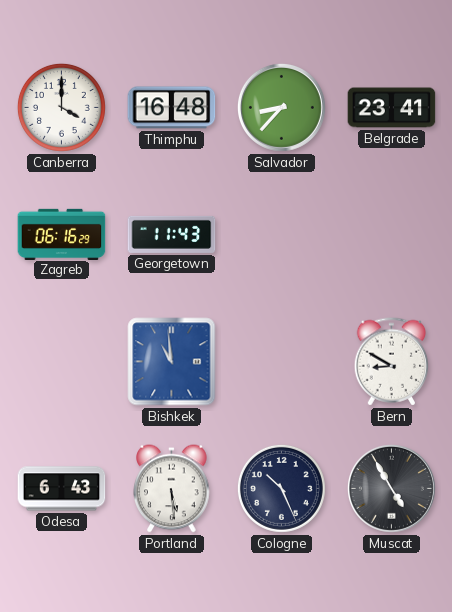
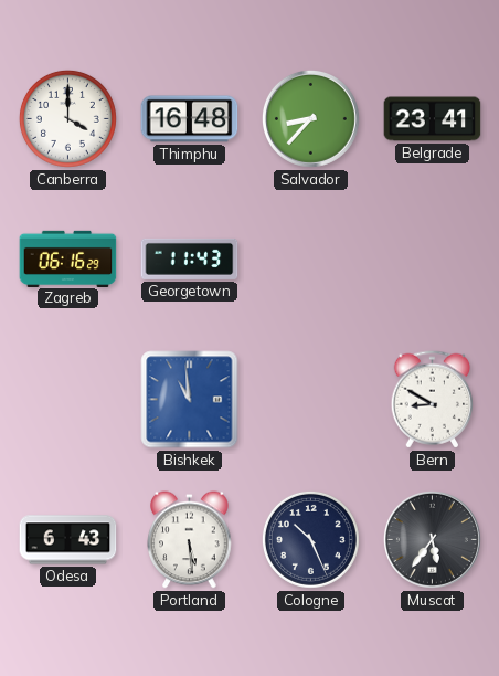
Muscat: 4:55 -> 5:36
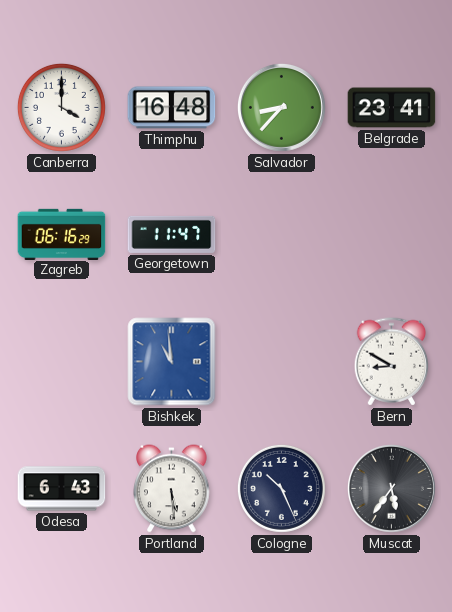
Georgetown: 11:43 -> 11:47
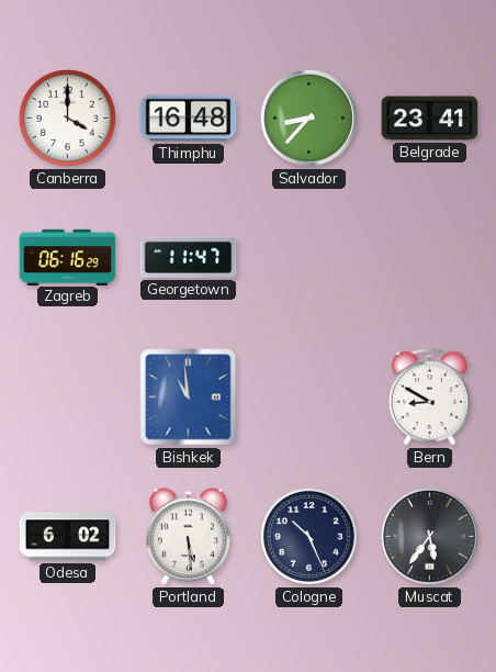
Odesa: 6:43 -> 6:02
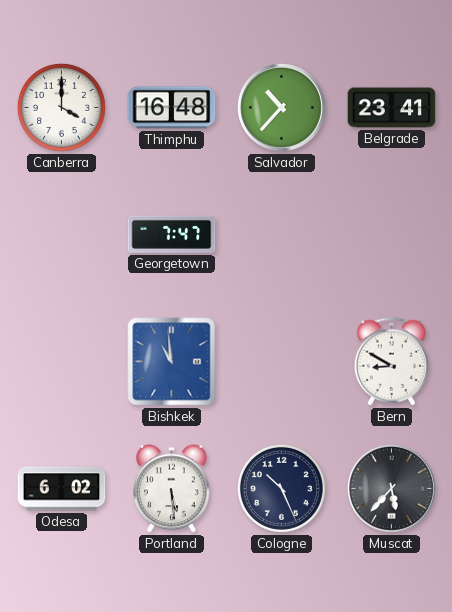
Salvador: 8:37 -> 10:37
Zagreb: 06:16 -> none
Georgetown: 11:47 -> 7:47
Muscat: 5:36 -> 5:37
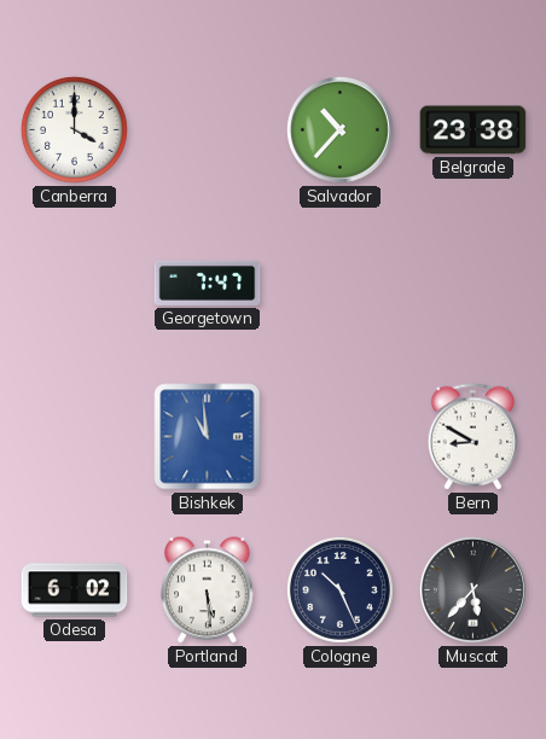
Thimphu: 16:48 -> none
Belgrade: 23:41 -> 23:38
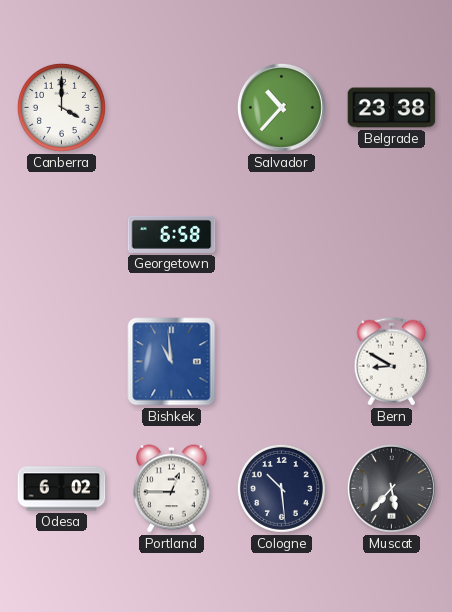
Georgetown: 7:47 -> 6:58
Portland: 5:29 -> 12:45
Cologne: 10:26 -> 10:29
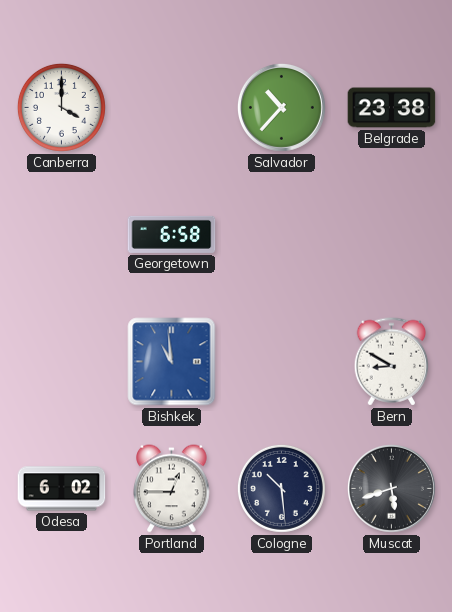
Muscat: 5:37 -> 5:42
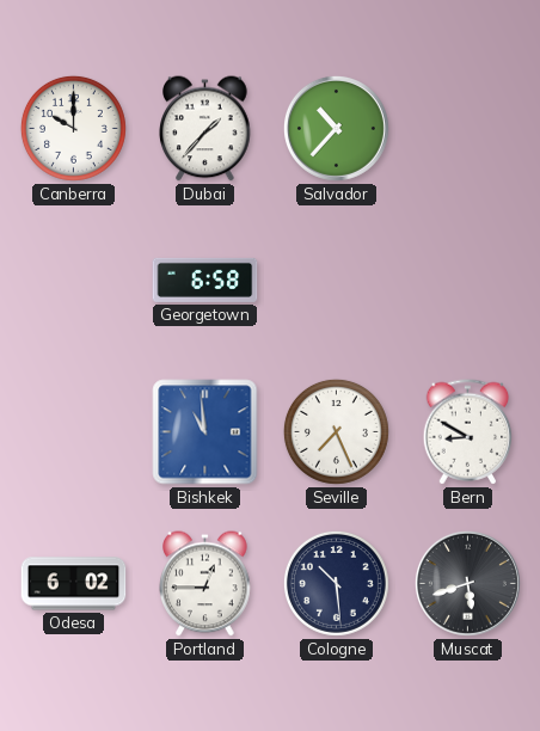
Canberra: 4:00 -> 10:00
Dubai: none -> 1:37
Belgrade: 23:38 -> none
Seville: none -> 7:26
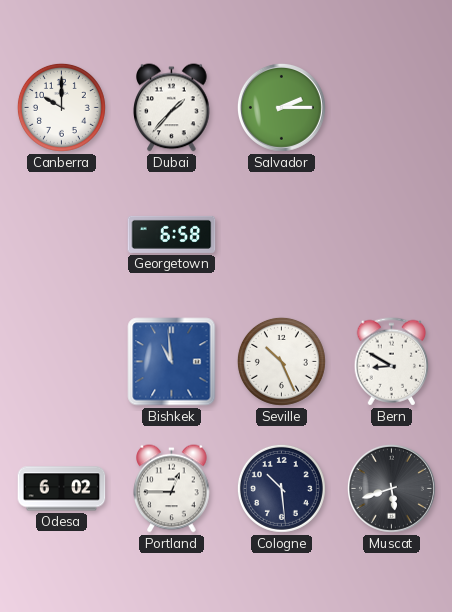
Salvador: 10:37 -> 2:15
Seville: 7:26 -> 10:26
